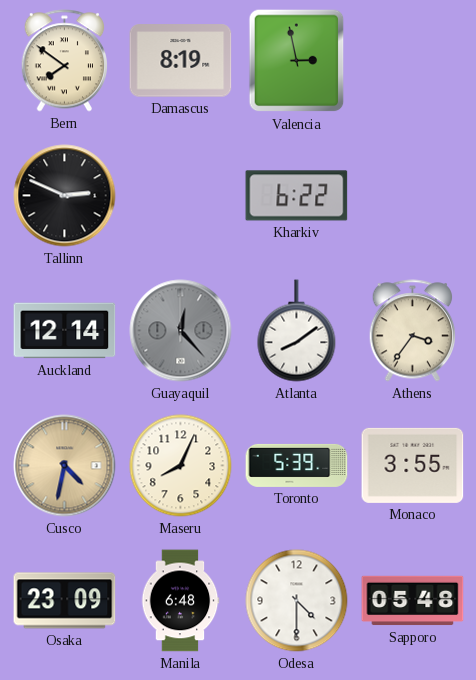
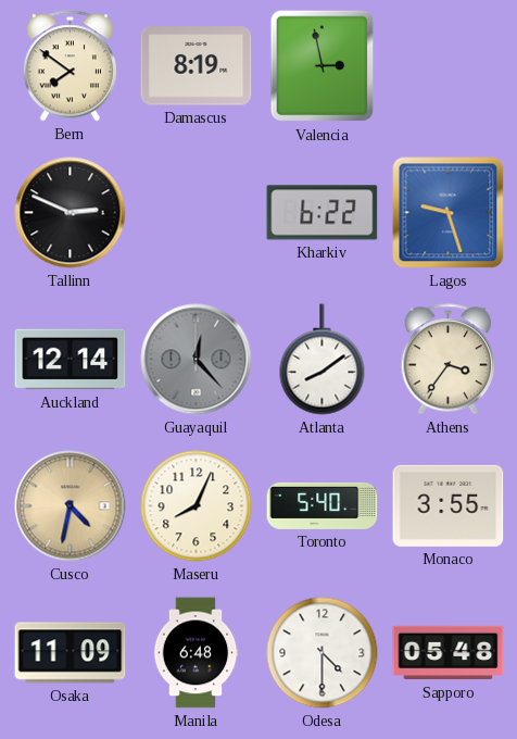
Lagos: none -> 9:27
Toronto: 5:39 -> 5:40
Osaka: 23:09 -> 11:09
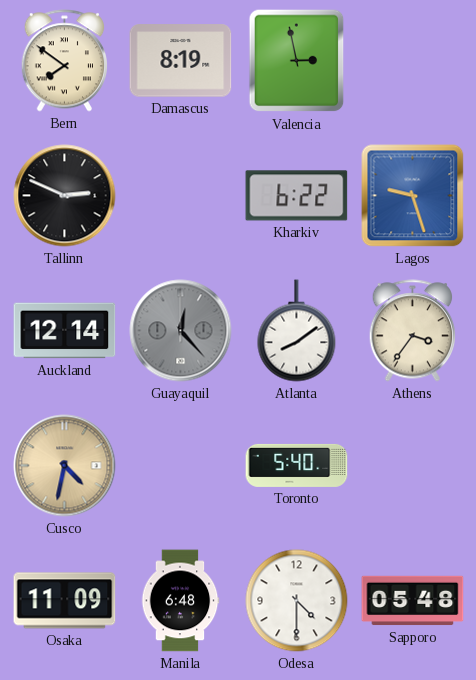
Maseru: 8:04 -> none
Monaco: 3:55 -> none
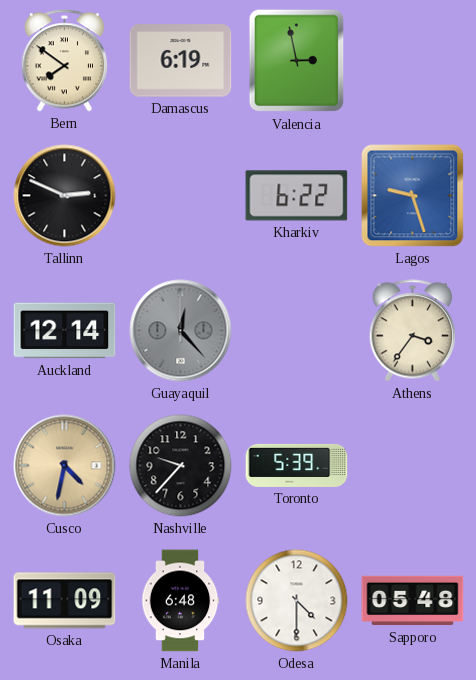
Damascus: 8:19 -> 6:19
Atlanta: 8:09 -> none
Nashville: none -> 9:37
Toronto: 5:40 -> 5:39
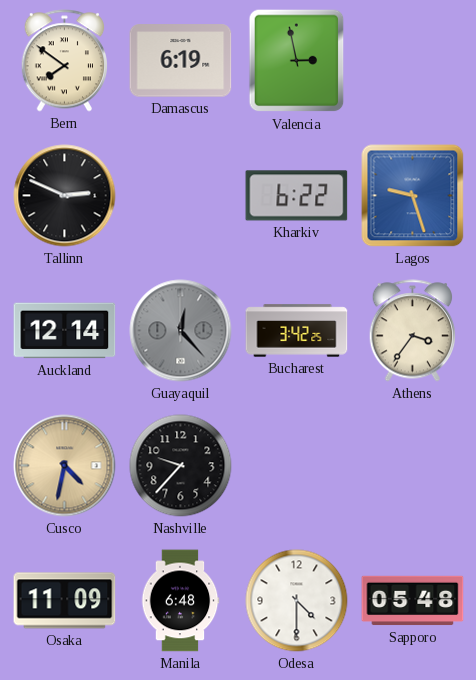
Bucharest: none -> 3:42
Toronto: 5:39 -> none
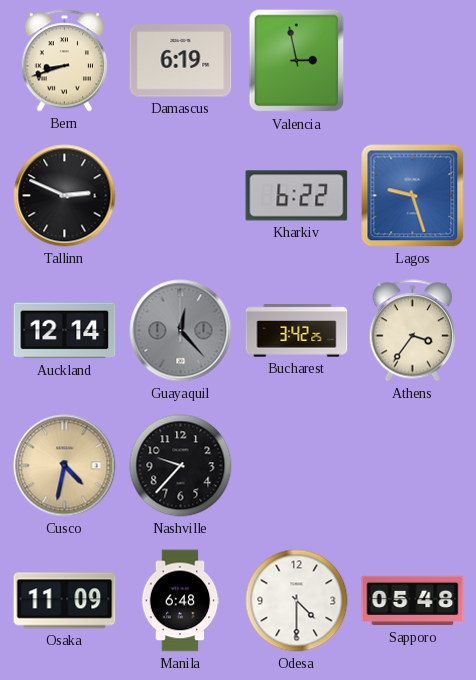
Bern: 7:51 -> 8:42
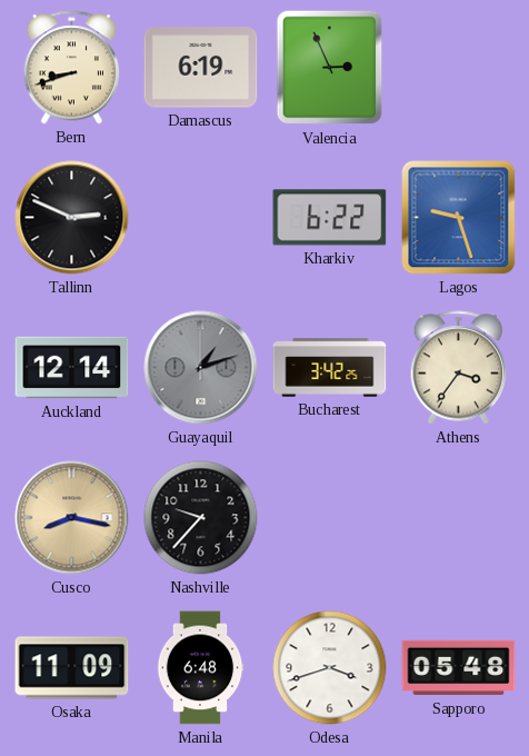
Valencia: 2:58 -> 2:56
Guayaquil: 12:23 -> 1:12
Cusco: 4:32 -> 8:17
Odesa: 4:30 -> 3:42
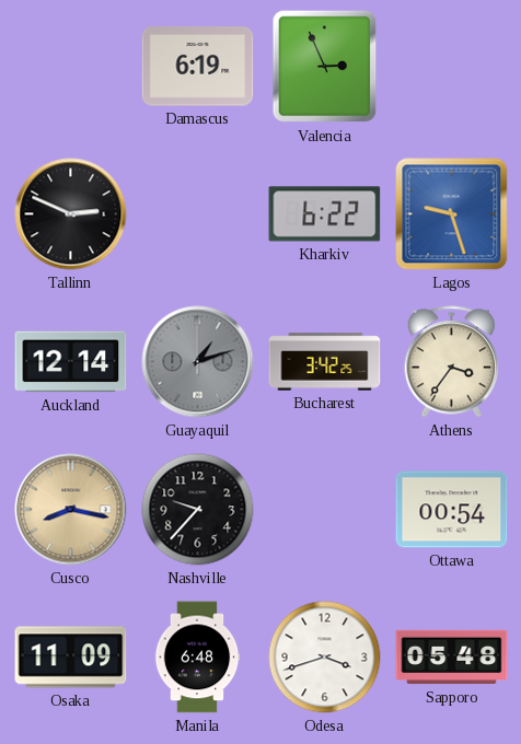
Bern: 8:42 -> none
Ottawa: none -> 00:54
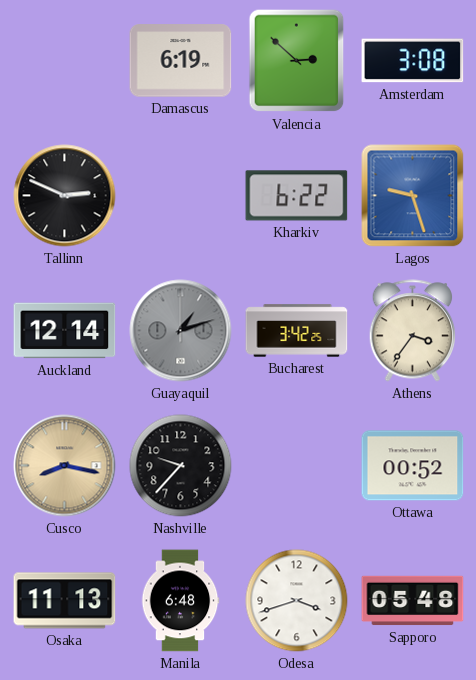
Valencia: 2:56 -> 2:52
Amsterdam: none -> 3:08
Ottawa: 00:54 -> 00:52
Osaka: 11:09 -> 11:13
